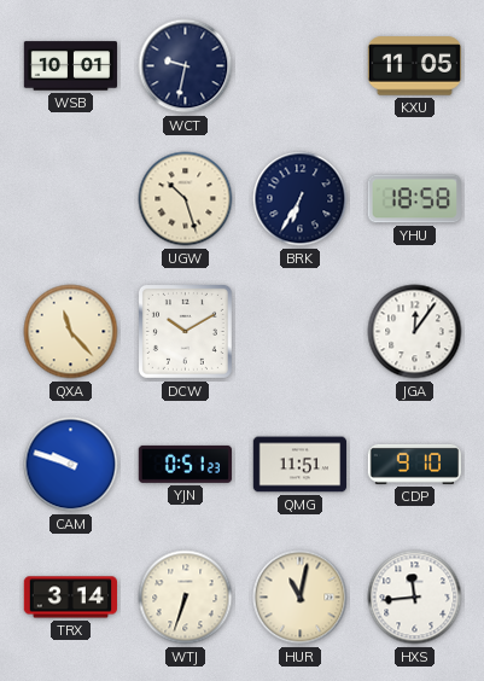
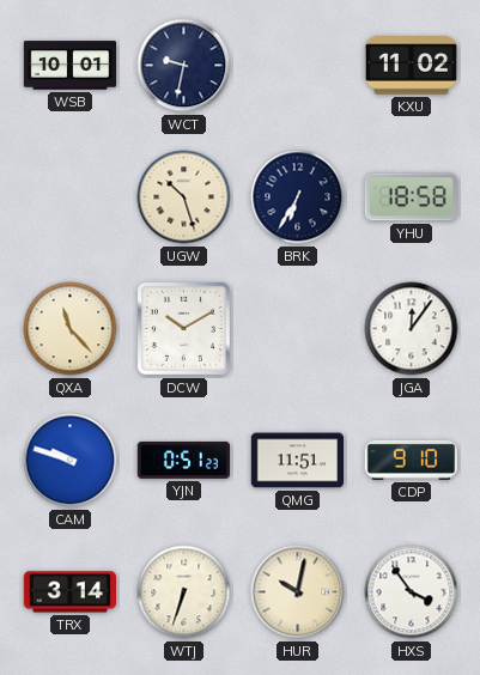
KXU: 11:05 -> 11:02
HUR: 11:02 -> 10:02
HXS: 11:44 -> 3:54
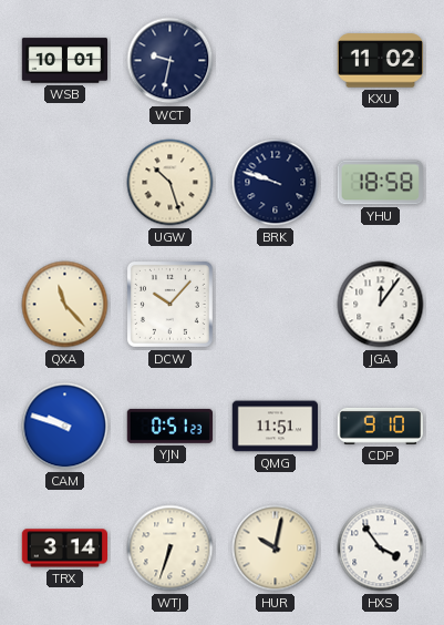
BRK: 6:35 -> 9:48
DCW: 10:10 -> 10:07
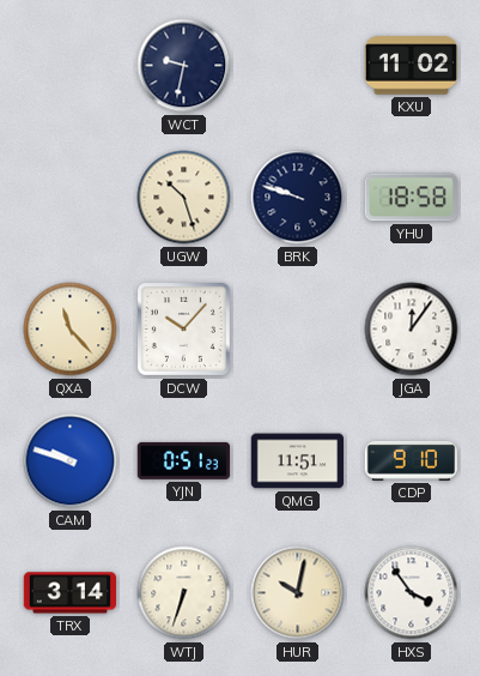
WSB: 10:01 -> none
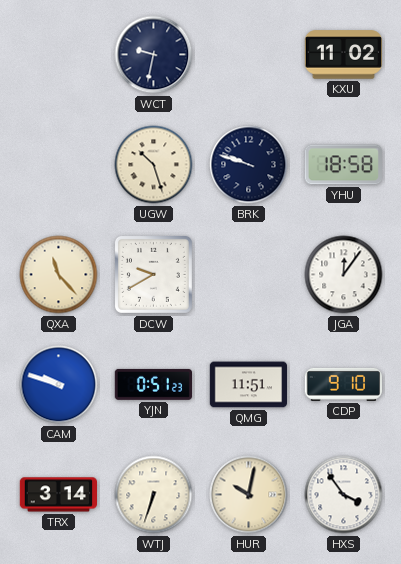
DCW: 10:07 -> 9:40
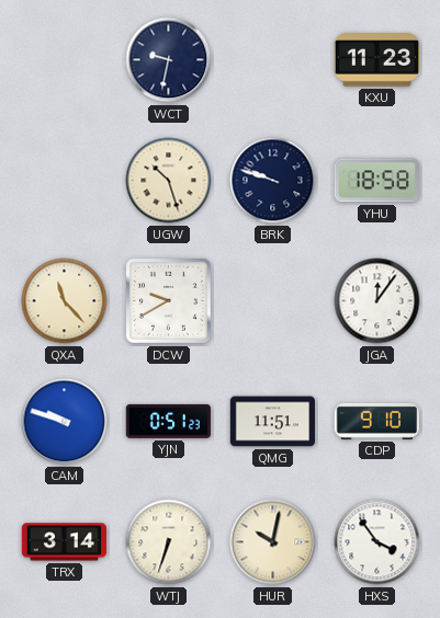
KXU: 11:02 -> 11:23
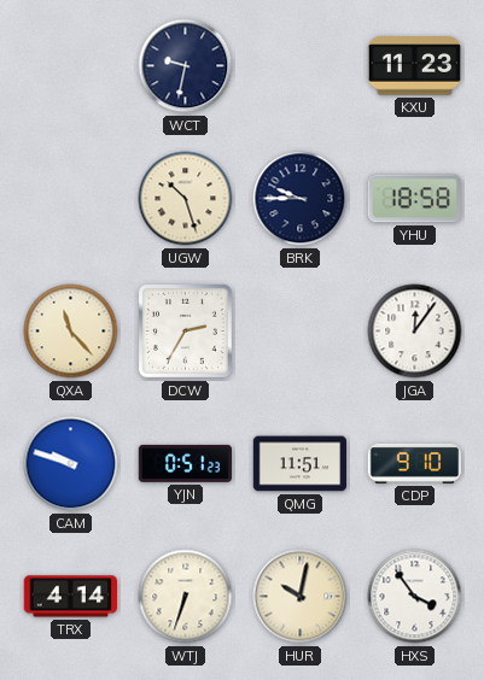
BRK: 9:48 -> 9:45
DCW: 9:40 -> 2:35
TRX: 3:14 -> 4:14
